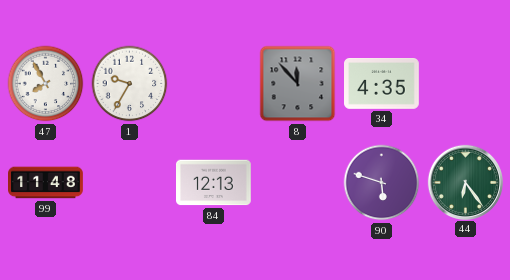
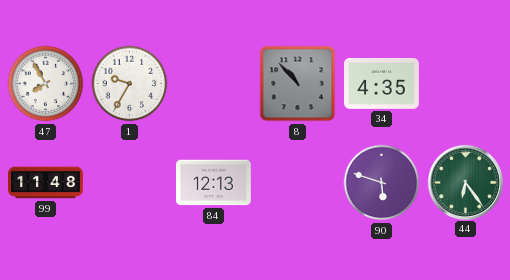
8: 11:53 -> 10:53
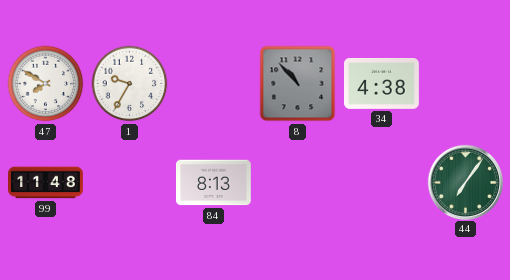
47: 7:55 -> 7:50
34: 4:35 -> 4:38
84: 12:13 -> 8:13
90: 5:48 -> none
44: 6:24 -> 7:06
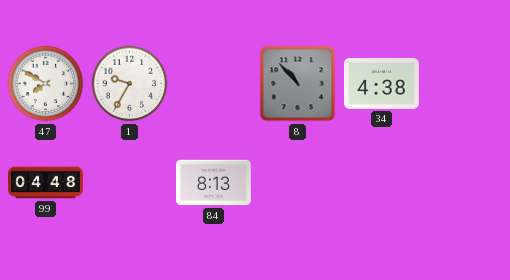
99: 11:48 -> 04:48
44: 7:06 -> none
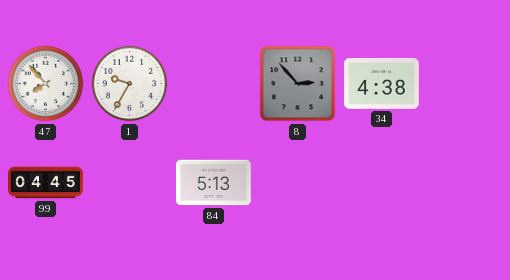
47: 7:50 -> 7:53
8: 10:53 -> 2:53
99: 04:48 -> 04:45
84: 8:13 -> 5:13
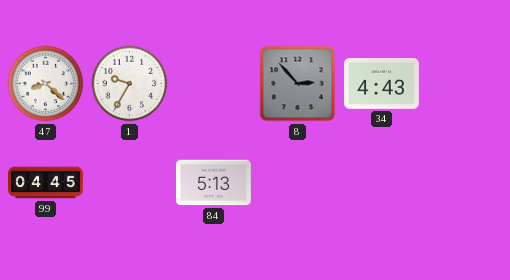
47: 7:53 -> 8:22
34: 4:38 -> 4:43
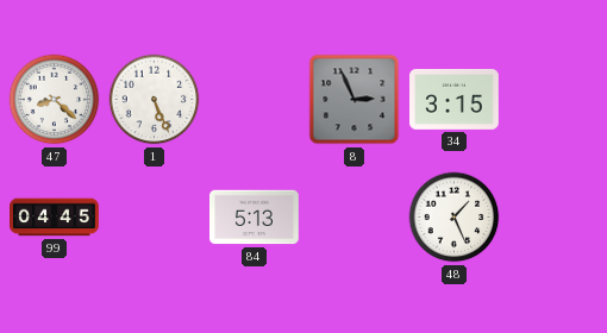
1: 9:35 -> 5:26
8: 2:53 -> 2:56
34: 4:43 -> 3:15
48: none -> 1:26
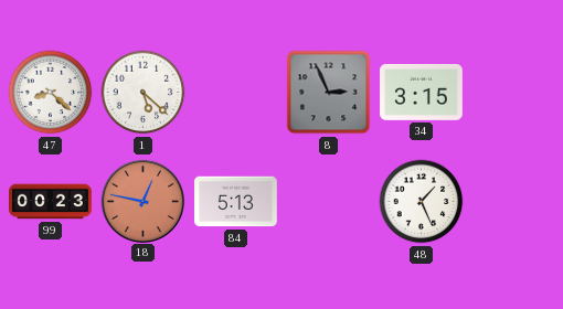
1: 5:26 -> 5:22
99: 04:45 -> 00:23
18: none -> 12:47
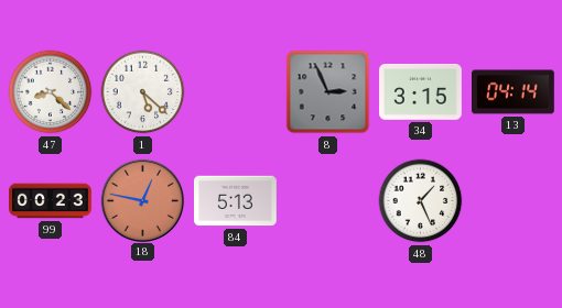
13: none -> 04:14
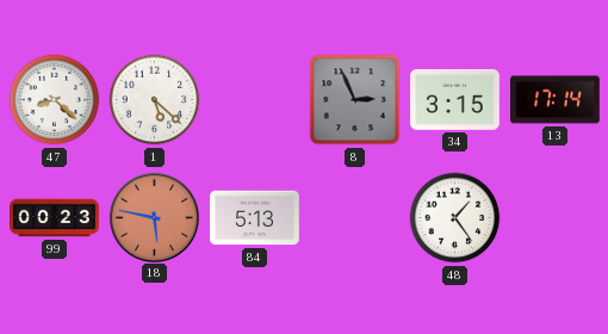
13: 04:14 -> 17:14
18: 12:47 -> 5:47
48: 1:26 -> 1:24
